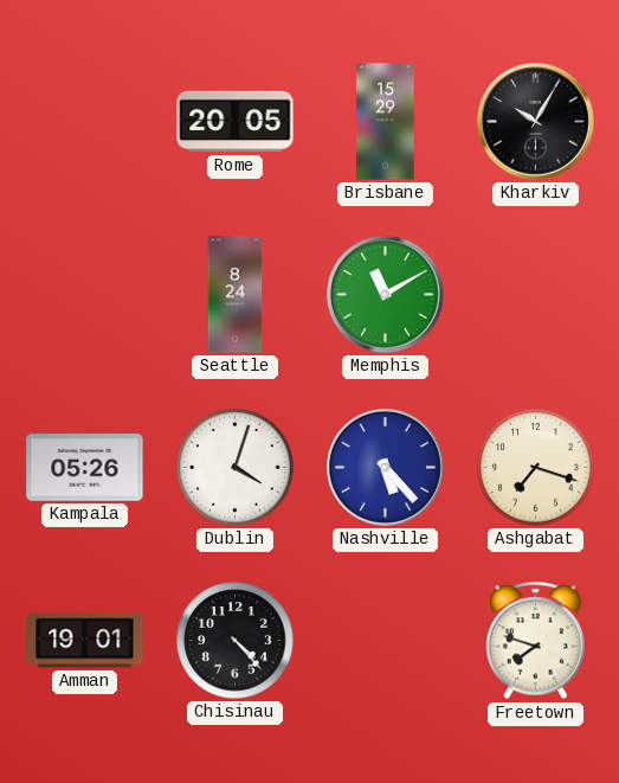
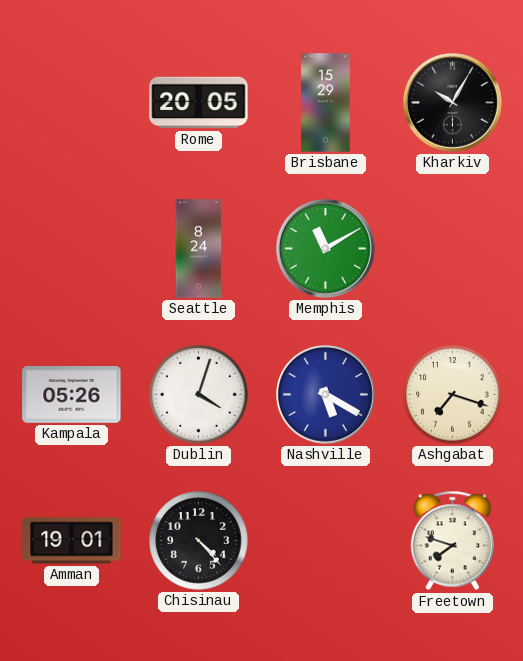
Nashville: 5:23 -> 5:20
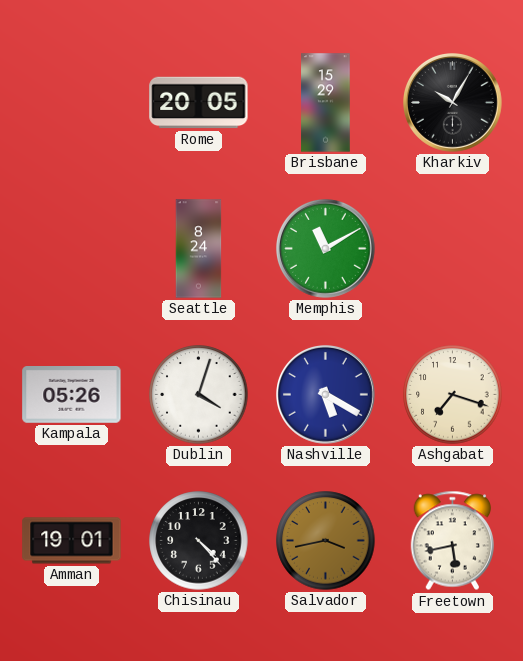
Salvador: none -> 3:43
Freetown: 7:48 -> 5:43
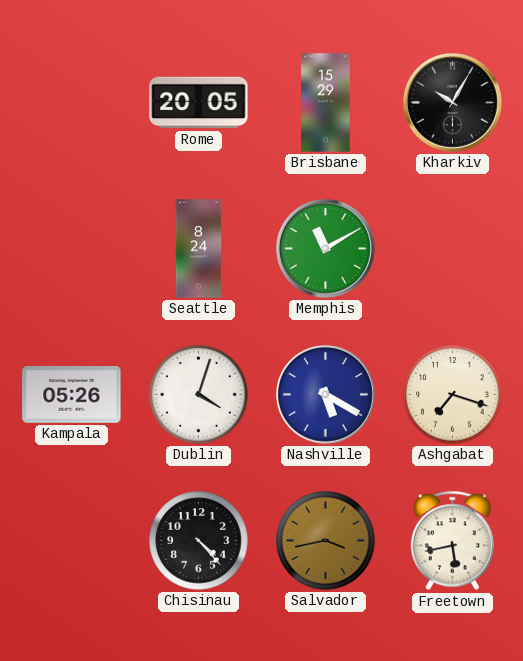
Amman: 19:01 -> none
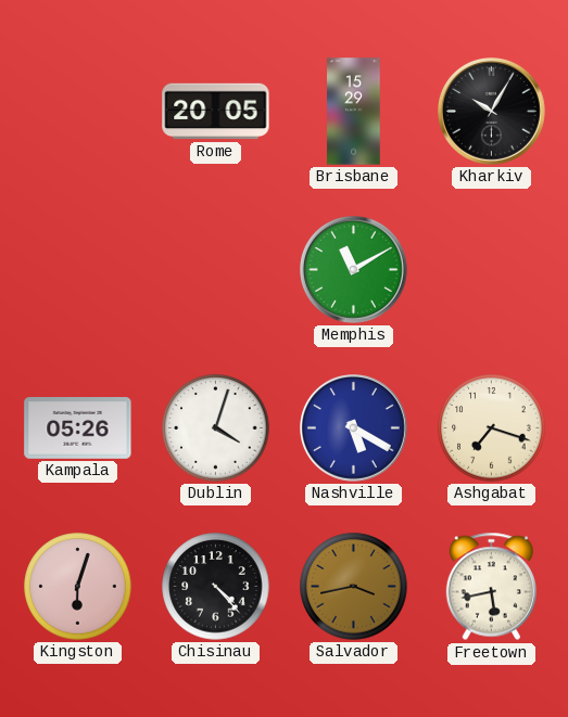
Seattle: 8:24 -> none
Kingston: none -> 6:03
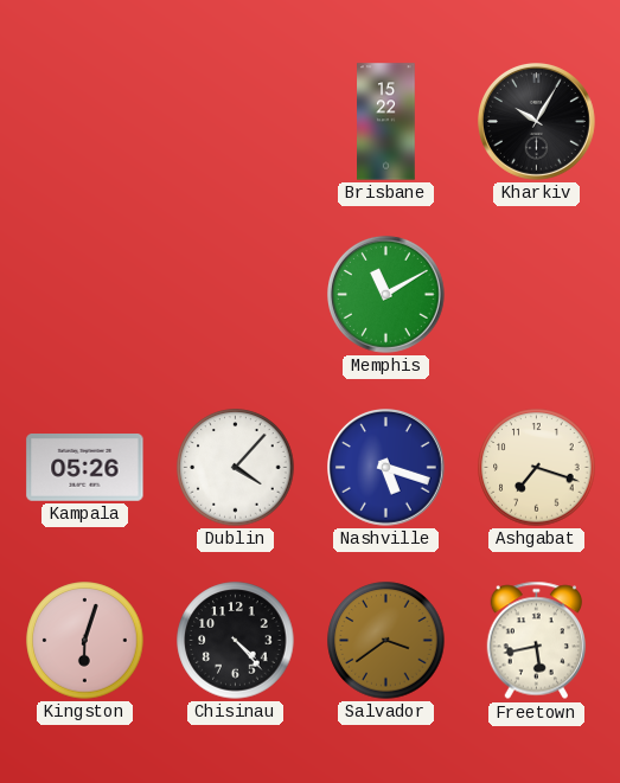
Rome: 20:05 -> none
Brisbane: 15:29 -> 15:22
Dublin: 4:03 -> 4:07
Nashville: 5:20 -> 5:18
Salvador: 3:43 -> 3:39
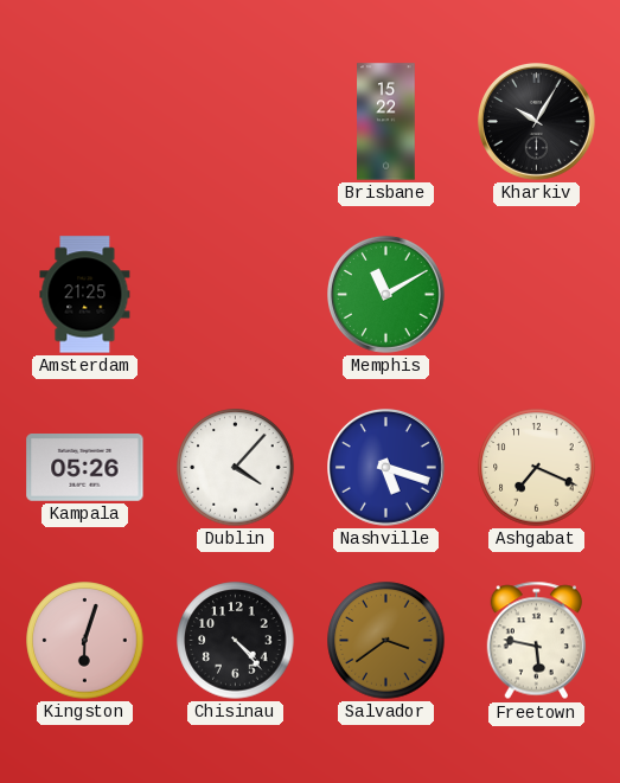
Amsterdam: none -> 21:25
Ashgabat: 7:18 -> 7:19
Freetown: 5:43 -> 5:47
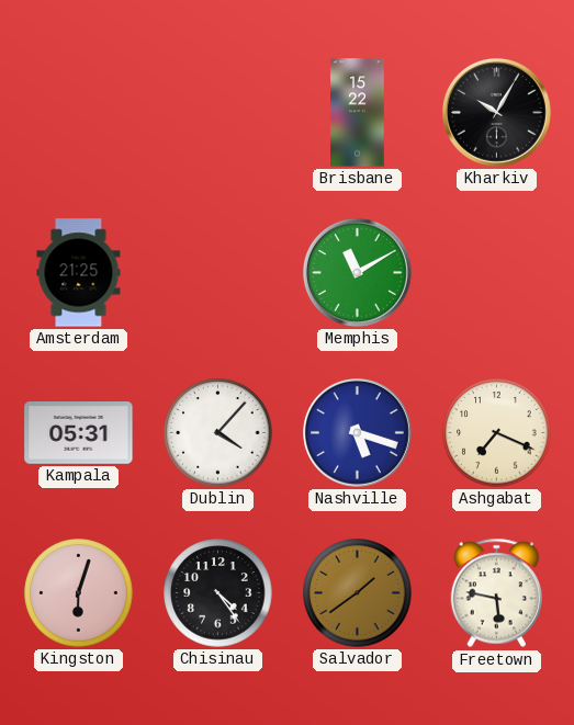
Kampala: 05:26 -> 05:31
Chisinau: 4:23 -> 4:24
Salvador: 3:39 -> 1:39
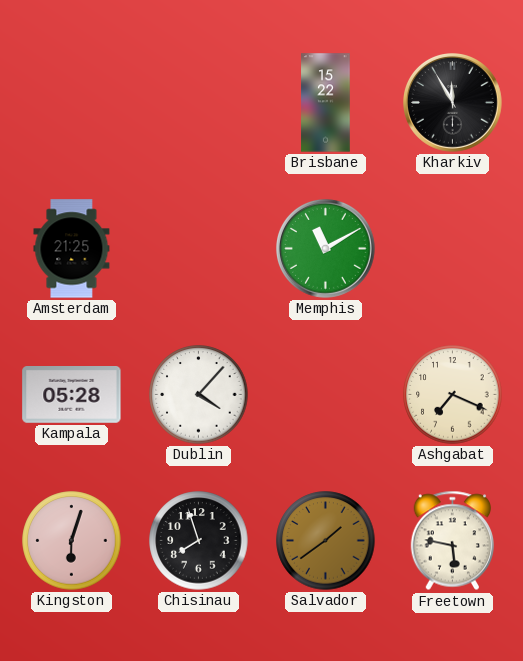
Kharkiv: 10:05 -> 11:55
Kampala: 05:31 -> 05:28
Nashville: 5:18 -> none
Chisinau: 4:24 -> 7:57
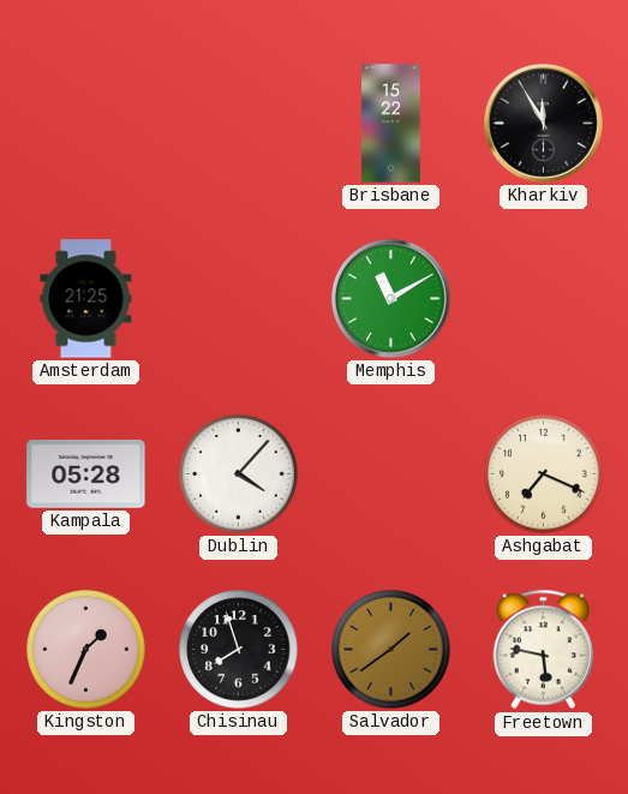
Kingston: 6:03 -> 1:34
